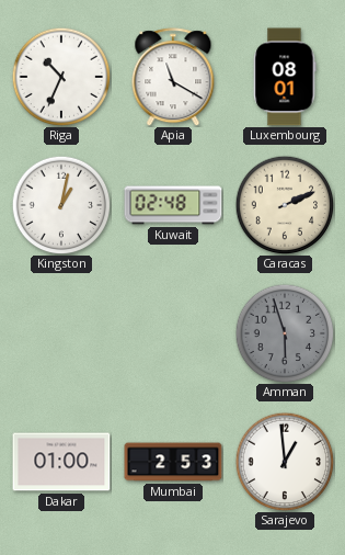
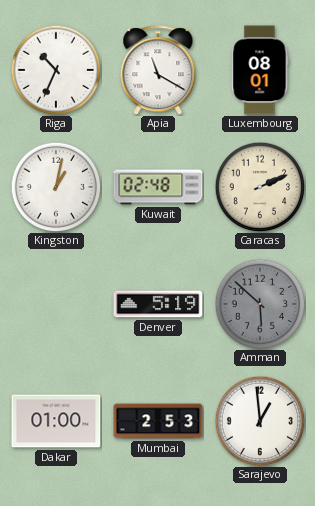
Denver: none -> 5:19
Amman: 5:57 -> 5:52
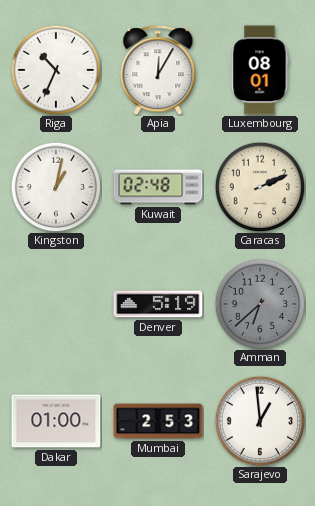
Apia: 11:20 -> 12:05
Amman: 5:52 -> 6:38
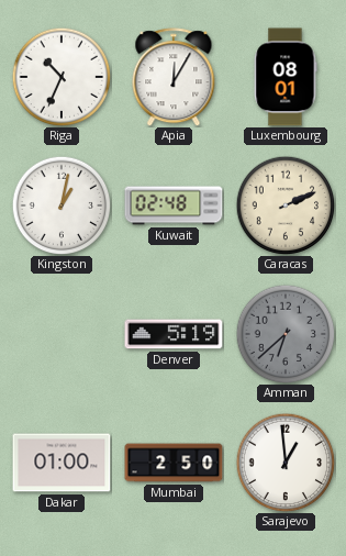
Mumbai: 2:53 -> 2:50
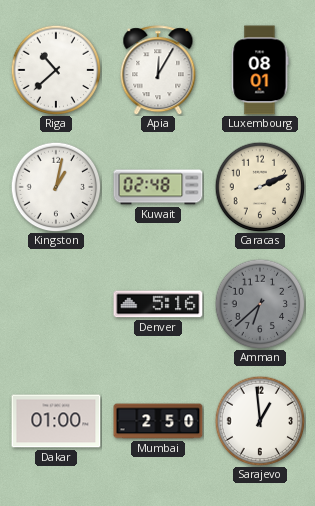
Riga: 10:34 -> 10:38
Denver: 5:19 -> 5:16
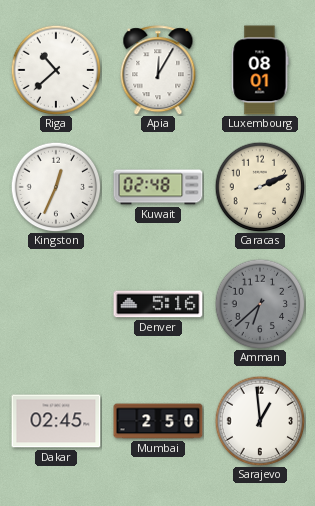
Kingston: 1:02 -> 12:34
Dakar: 01:00 -> 02:45
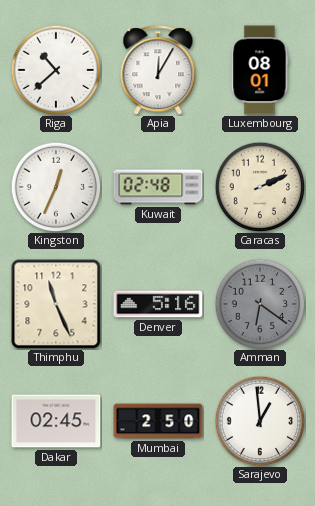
Thimphu: none -> 11:26
Amman: 6:38 -> 6:21
